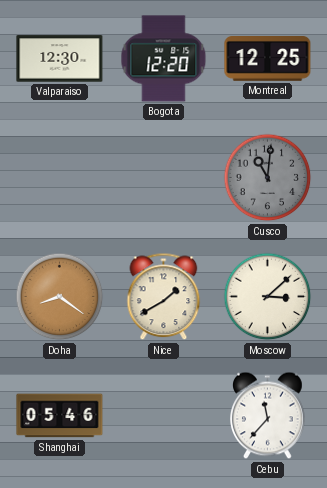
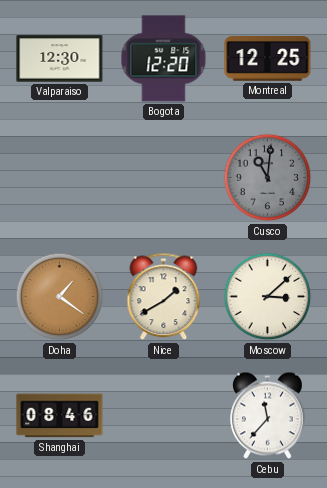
Doha: 8:21 -> 1:21
Shanghai: 05:46 -> 08:46
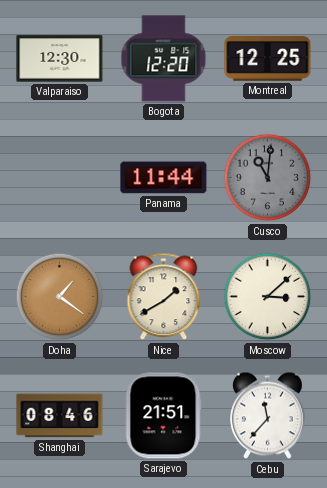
Panama: none -> 11:44
Sarajevo: none -> 21:51
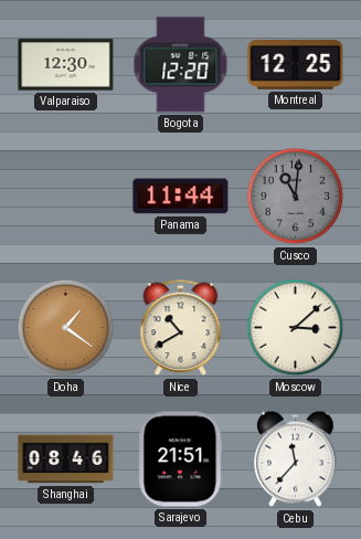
Nice: 1:40 -> 10:40
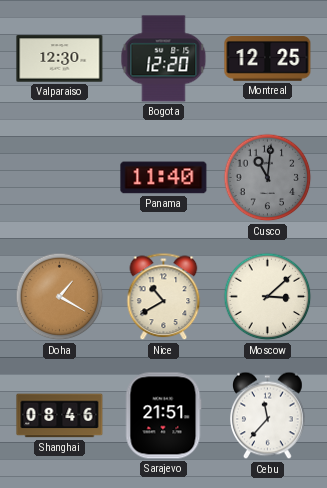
Panama: 11:44 -> 11:40
Doha: 1:21 -> 1:20
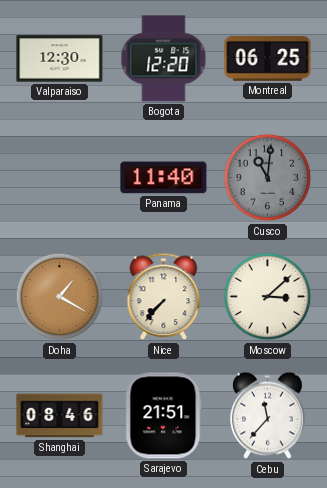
Montreal: 12:25 -> 06:25
Nice: 10:40 -> 7:37
